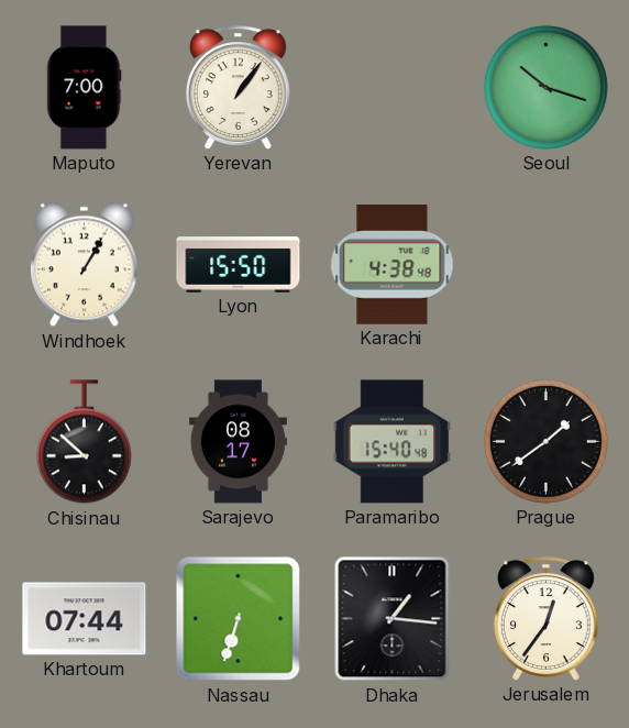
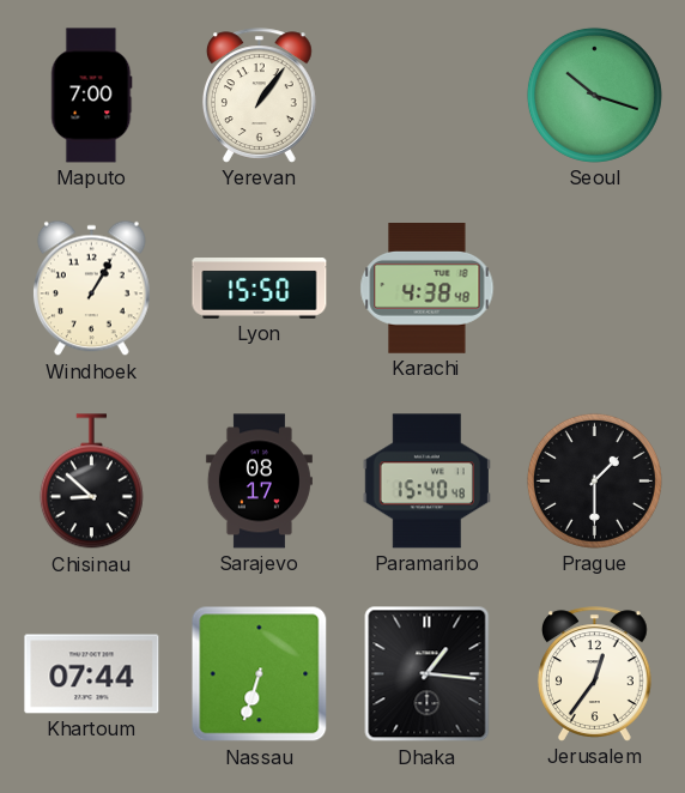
Prague: 1:39 -> 1:30
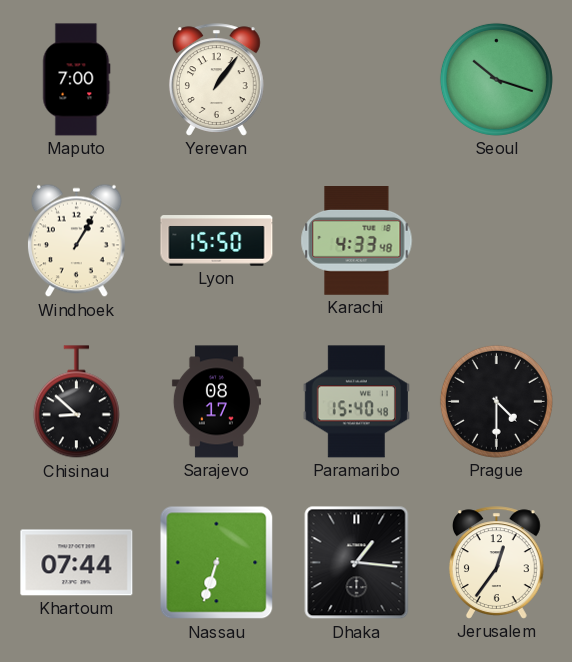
Karachi: 4:38 -> 4:33
Prague: 1:30 -> 4:30
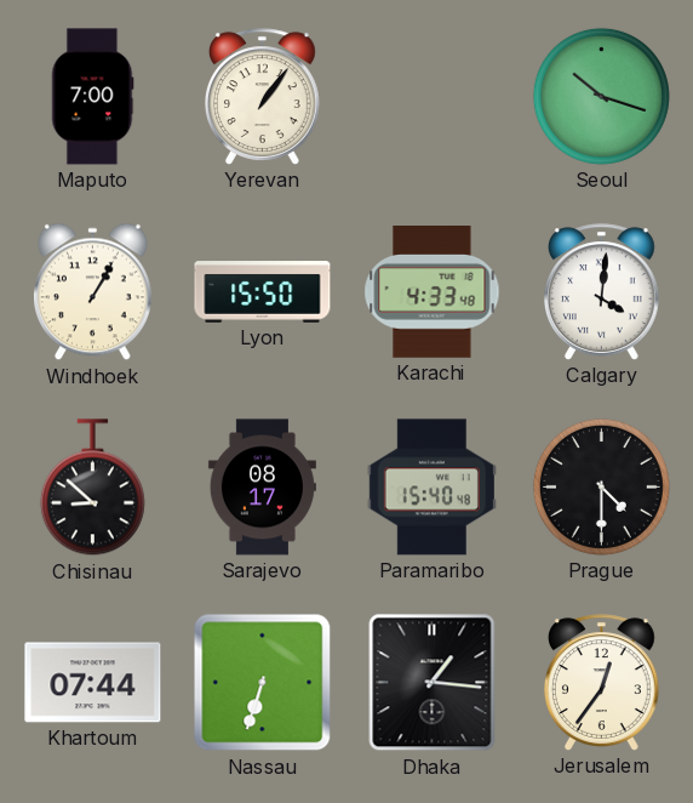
Calgary: none -> 4:01
